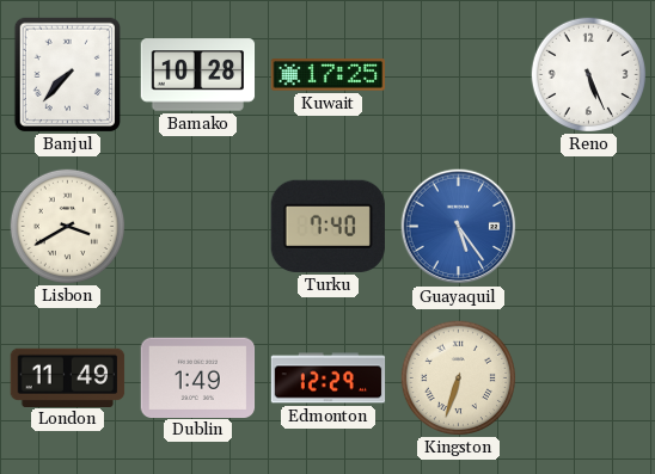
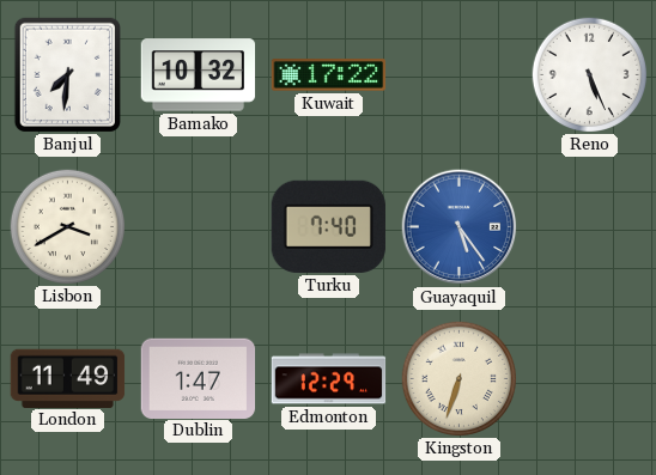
Banjul: 7:37 -> 7:31
Bamako: 10:28 -> 10:32
Kuwait: 17:25 -> 17:22
Dublin: 1:49 -> 1:47
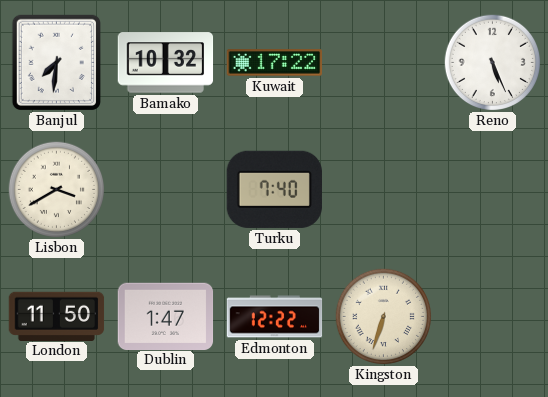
Guayaquil: 5:24 -> none
London: 11:49 -> 11:50
Edmonton: 12:29 -> 12:22
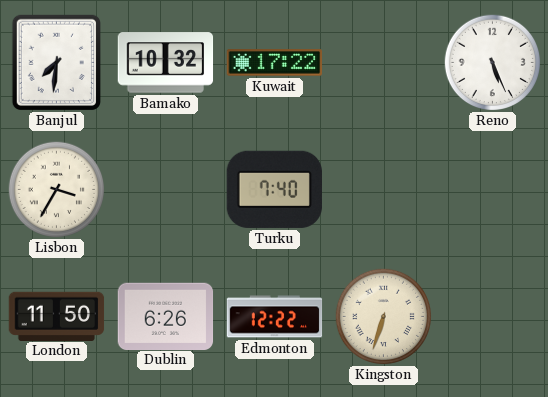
Lisbon: 3:40 -> 3:35
Dublin: 1:47 -> 6:26
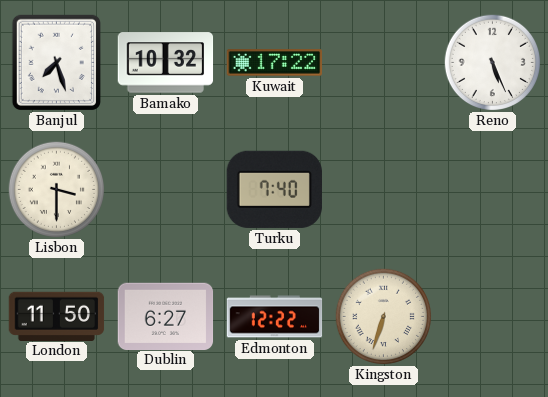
Banjul: 7:31 -> 7:27
Lisbon: 3:35 -> 3:30
Dublin: 6:26 -> 6:27
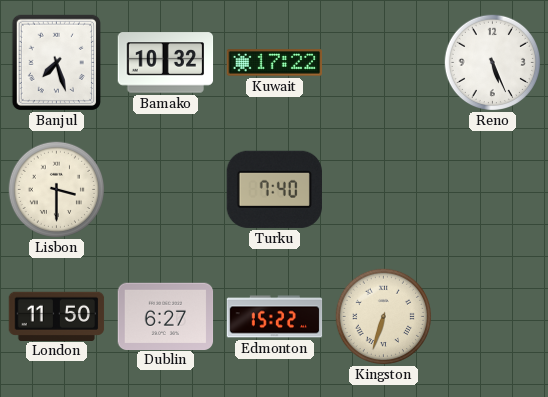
Edmonton: 12:22 -> 15:22
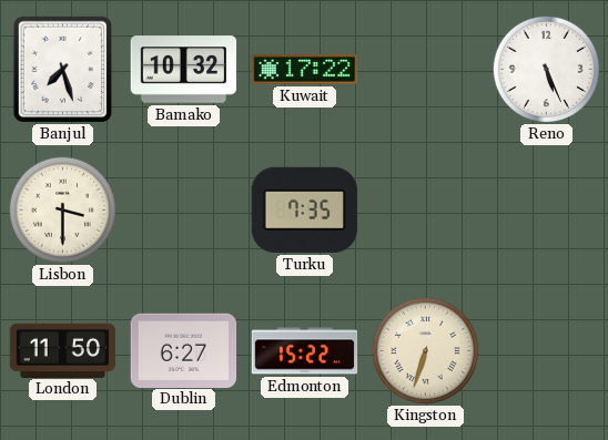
Turku: 7:40 -> 7:35
